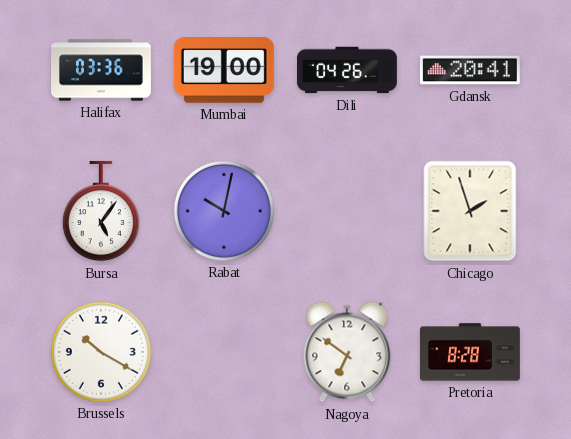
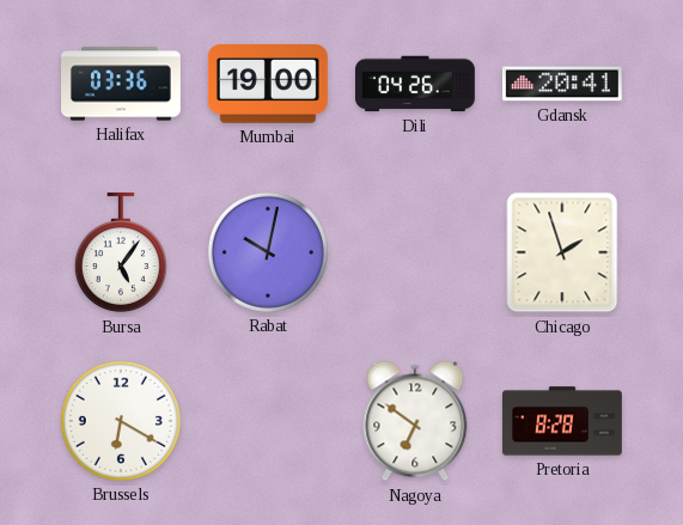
Brussels: 10:20 -> 6:20
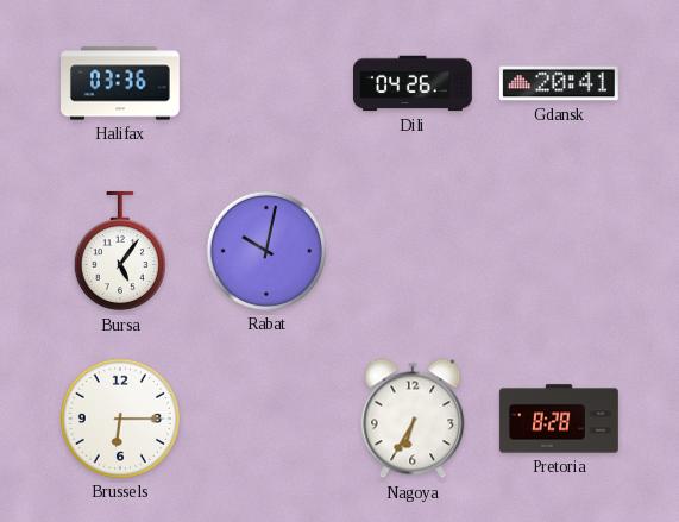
Mumbai: 19:00 -> none
Chicago: 1:57 -> none
Brussels: 6:20 -> 6:15
Nagoya: 6:51 -> 6:35
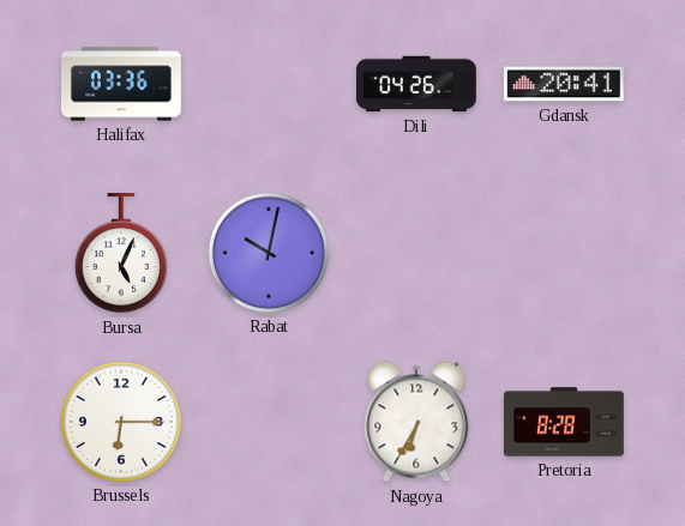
Bursa: 5:06 -> 5:04
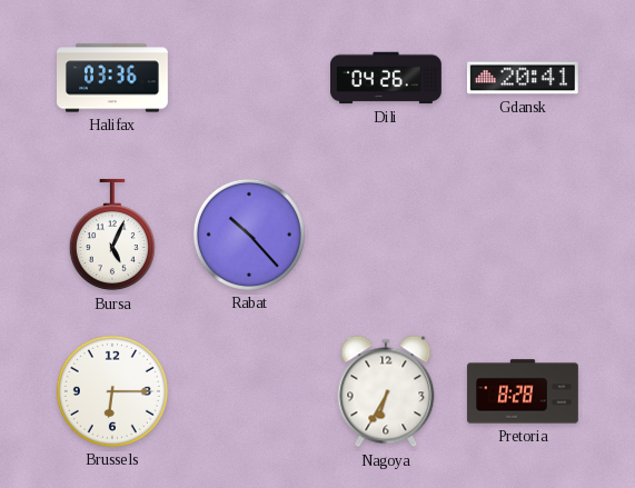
Rabat: 10:02 -> 10:23
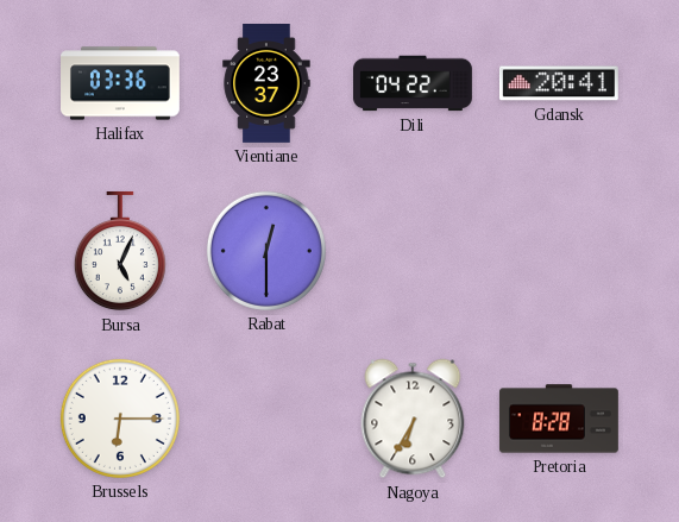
Vientiane: none -> 23:37
Dili: 04:26 -> 04:22
Rabat: 10:23 -> 12:30
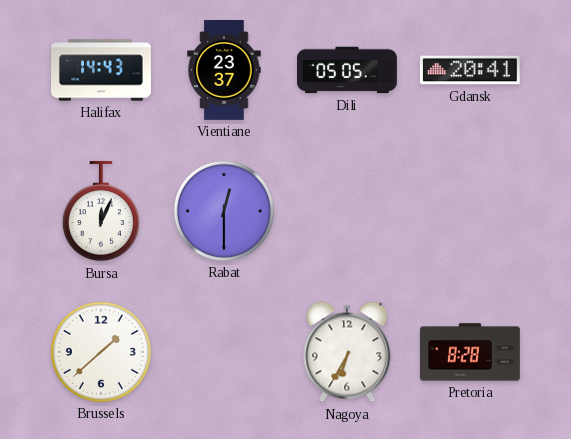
Halifax: 03:36 -> 14:43
Dili: 04:22 -> 05:05
Bursa: 5:04 -> 12:04
Brussels: 6:15 -> 1:38
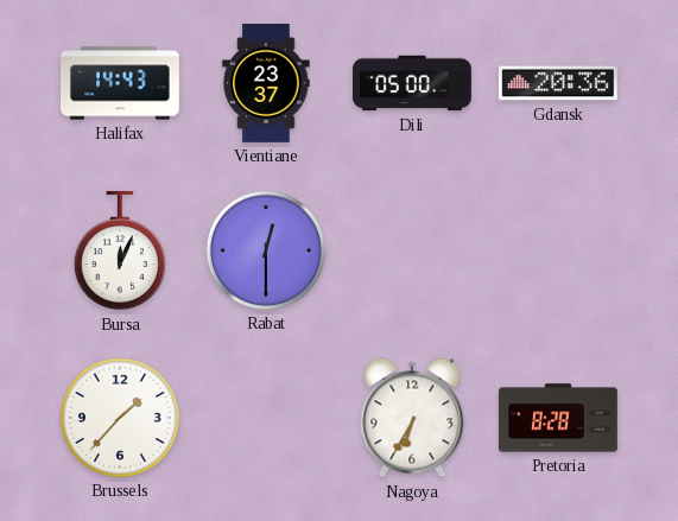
Dili: 05:05 -> 05:00
Gdansk: 20:41 -> 20:36
Brussels: 1:38 -> 1:37
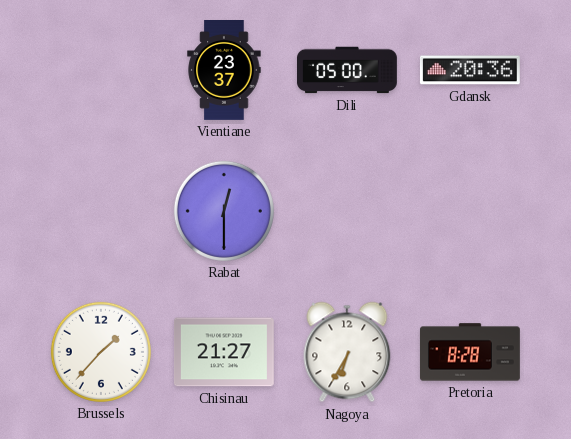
Halifax: 14:43 -> none
Bursa: 12:04 -> none
Chisinau: none -> 21:27
